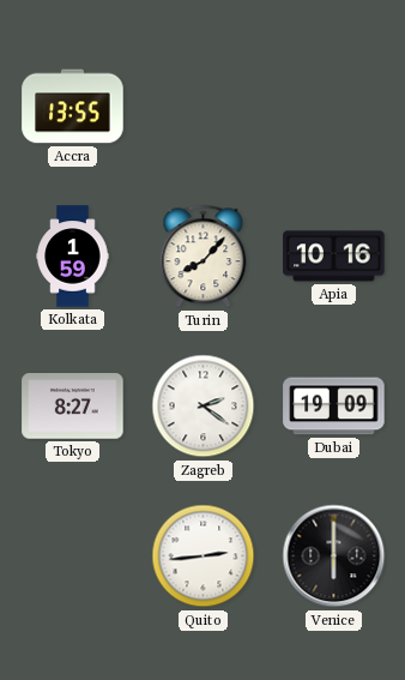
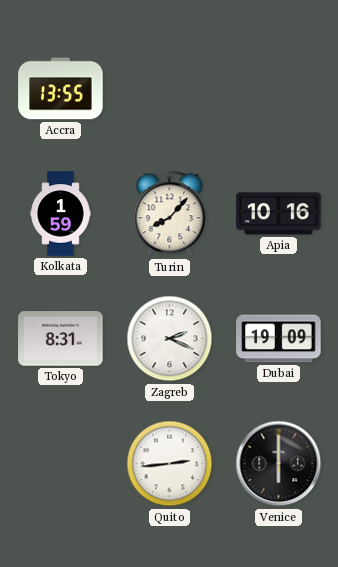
Tokyo: 8:27 -> 8:31
Zagreb: 2:21 -> 2:19
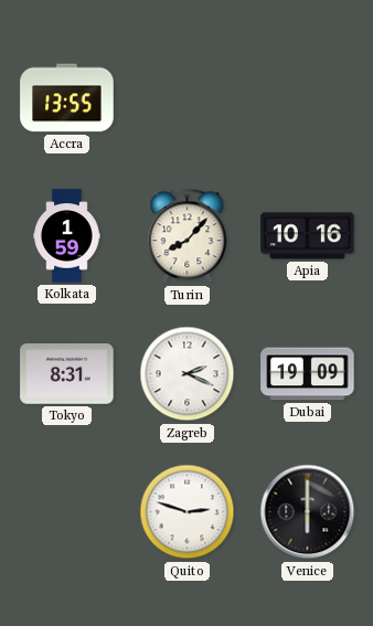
Quito: 2:44 -> 2:48
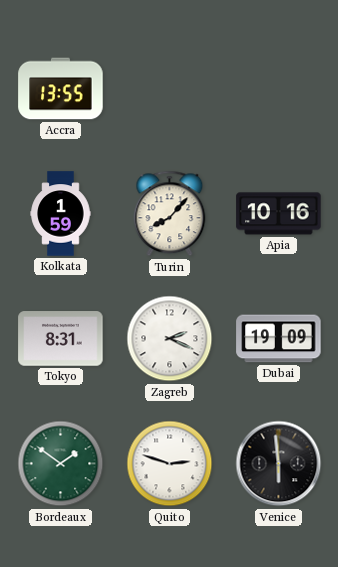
Bordeaux: none -> 1:51
Venice: 6:00 -> 5:59
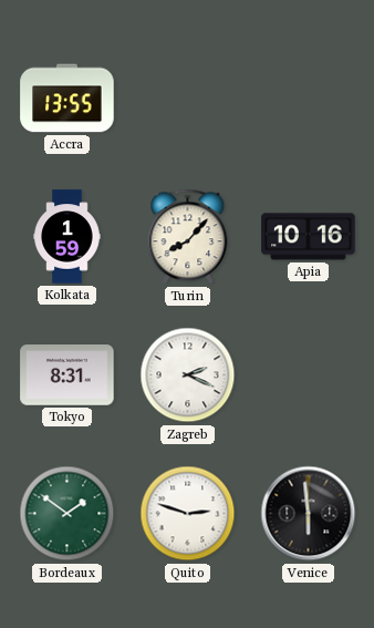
Dubai: 19:09 -> none
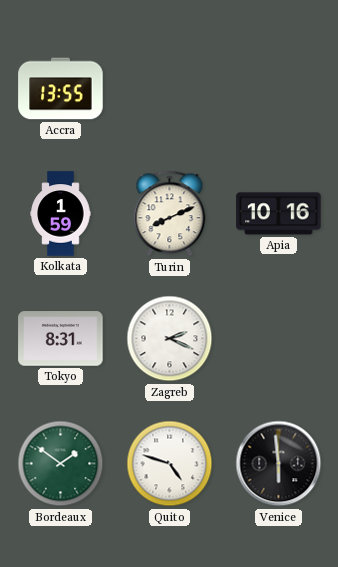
Turin: 8:07 -> 8:11
Quito: 2:48 -> 4:48
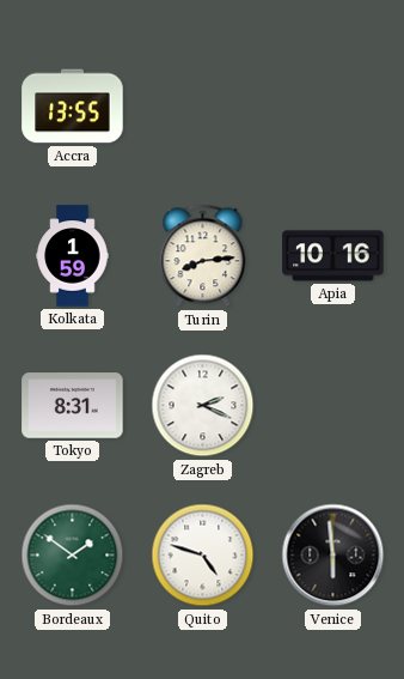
Turin: 8:11 -> 8:14
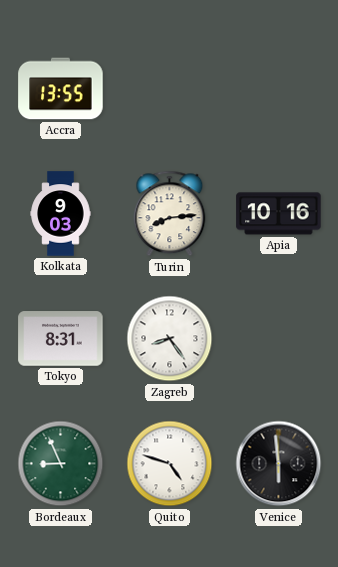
Kolkata: 1:59 -> 9:03
Zagreb: 2:19 -> 8:24
Bordeaux: 1:51 -> 8:56
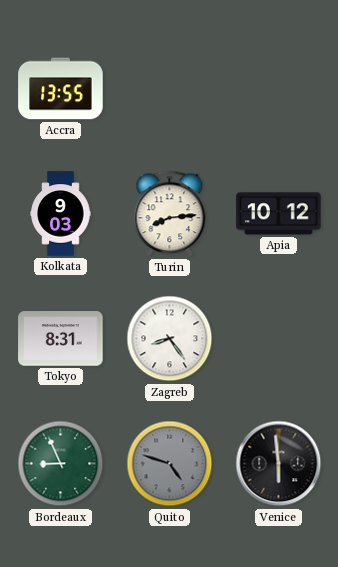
Apia: 10:16 -> 10:12
Quito dial: white -> grey
